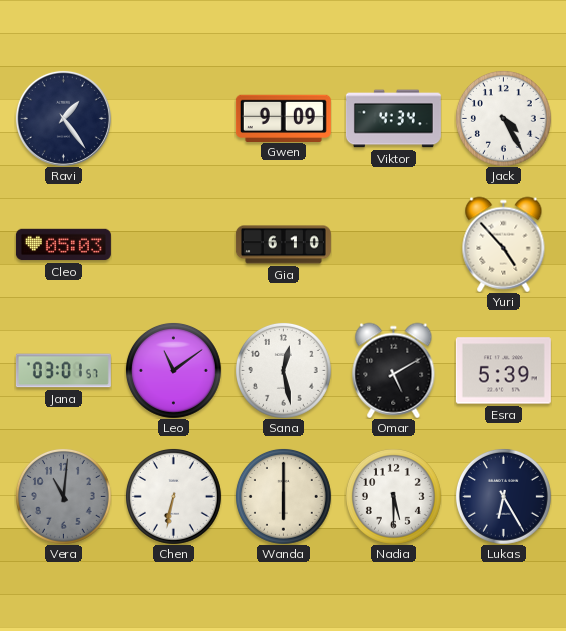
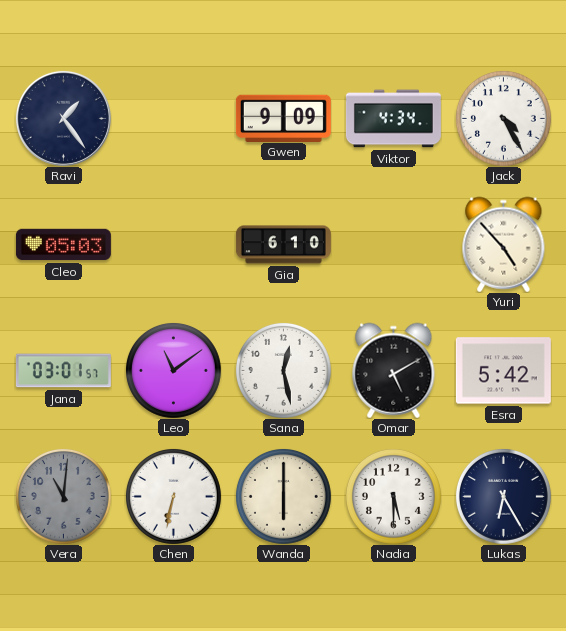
Esra: 5:39 -> 5:42
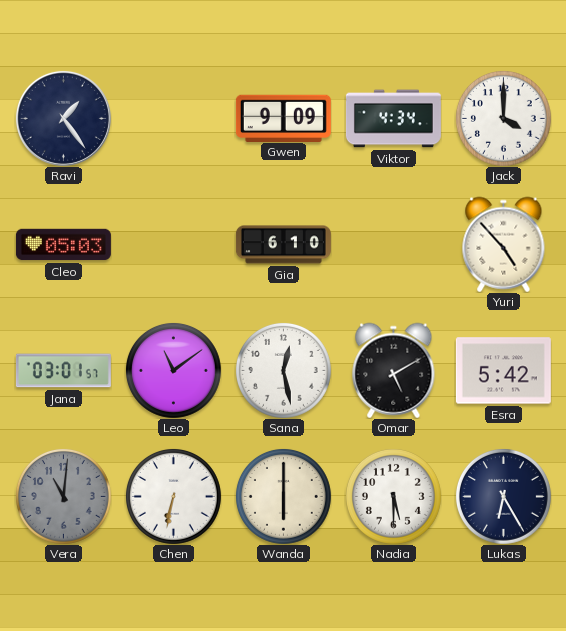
Jack: 4:25 -> 4:00
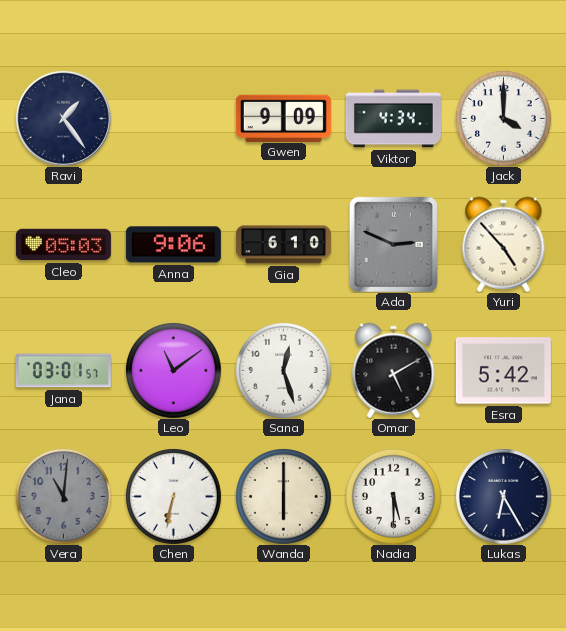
Anna: none -> 9:06
Ada: none -> 2:49
Sana: 12:28 -> 12:27
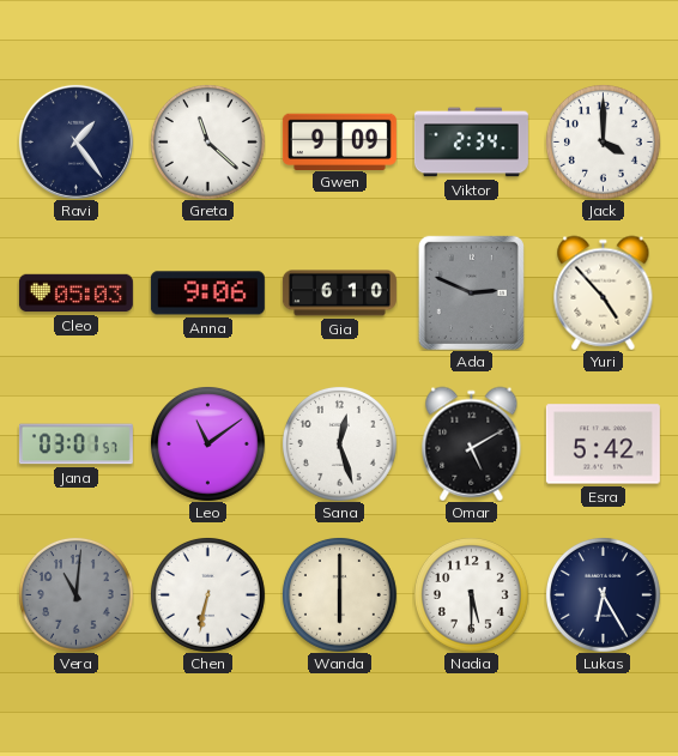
Greta: none -> 11:22
Viktor: 4:34 -> 2:34
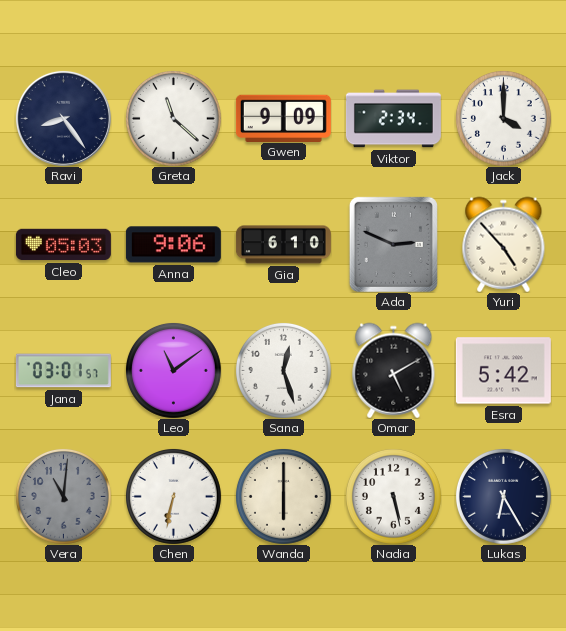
Ravi: 1:24 -> 8:24
Nadia: 5:30 -> 5:28
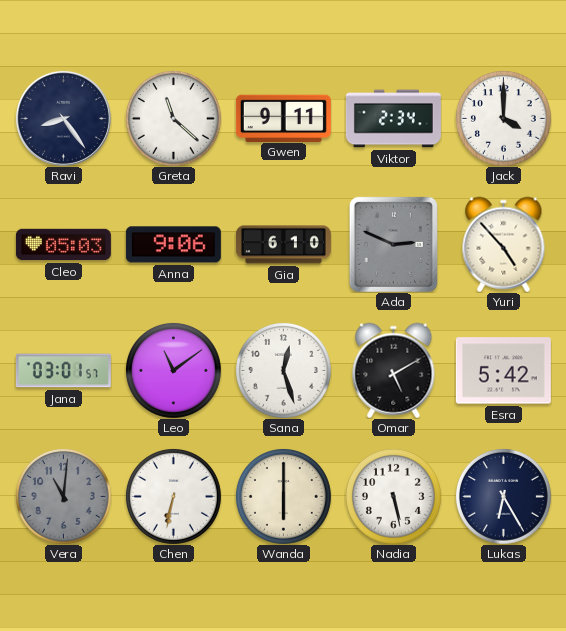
Gwen: 9:09 -> 9:11
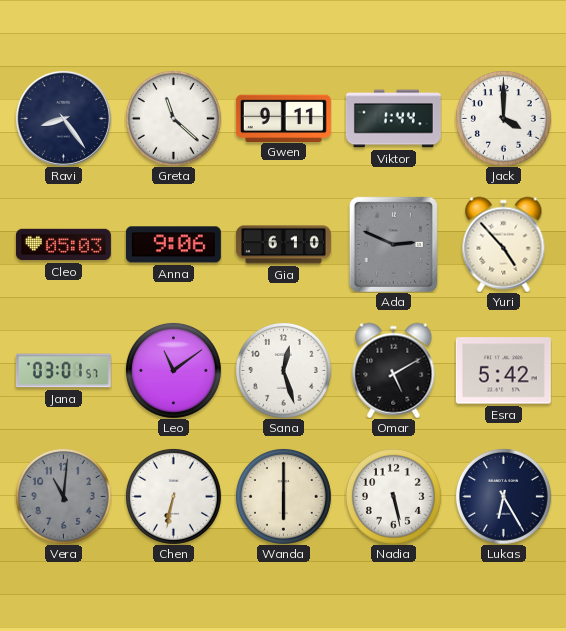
Viktor: 2:34 -> 1:44
